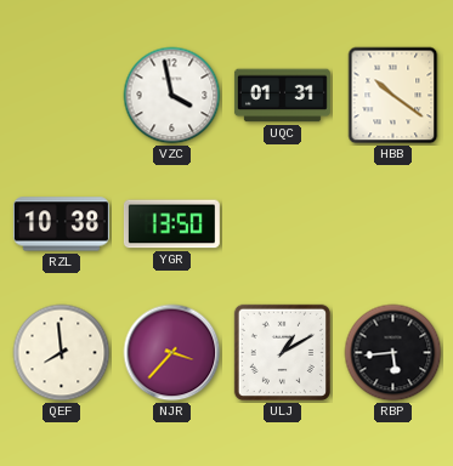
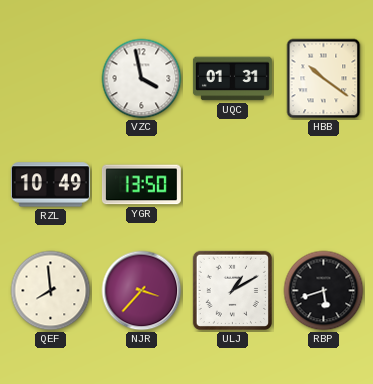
RZL: 10:38 -> 10:49
RBP: 5:44 -> 5:42
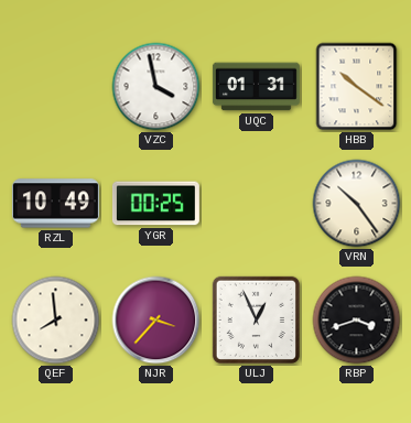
YGR: 13:50 -> 00:25
VRN: none -> 10:24
ULJ: 1:10 -> 12:56
RBP: 5:42 -> 3:42
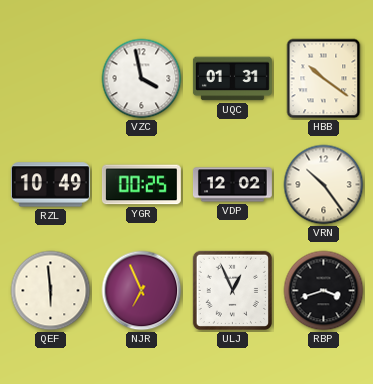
VDP: none -> 12:02
QEF: 7:59 -> 5:59
NJR: 3:37 -> 6:56
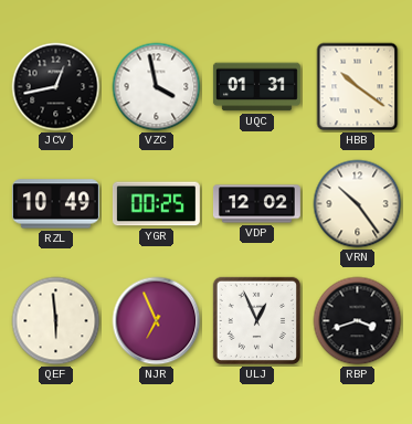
JCV: none -> 12:43
